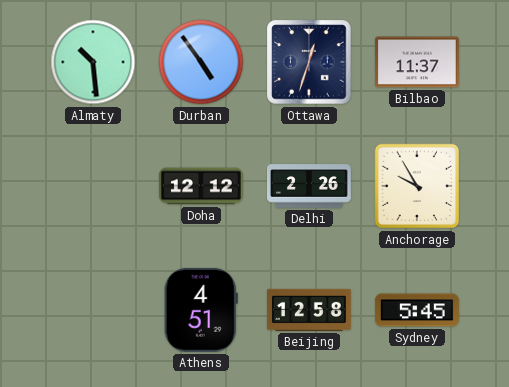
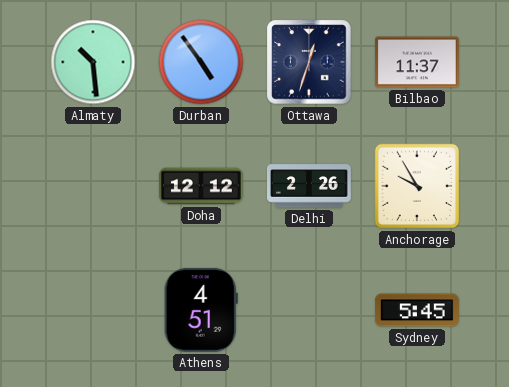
Beijing: 12:58 -> none
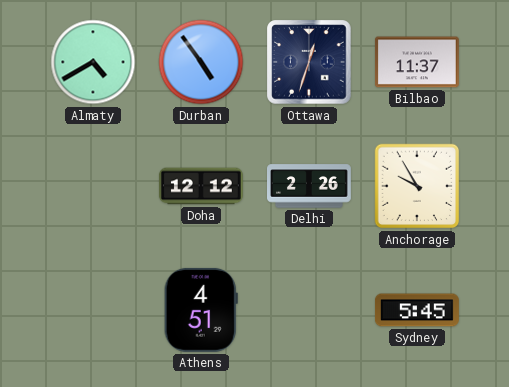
Almaty: 10:29 -> 4:40
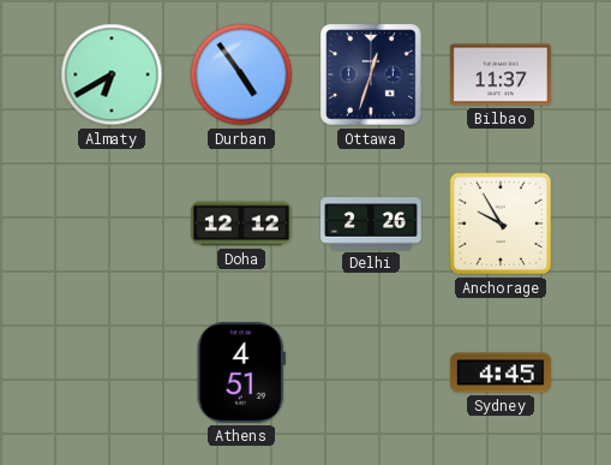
Almaty: 4:40 -> 6:40
Sydney: 5:45 -> 4:45
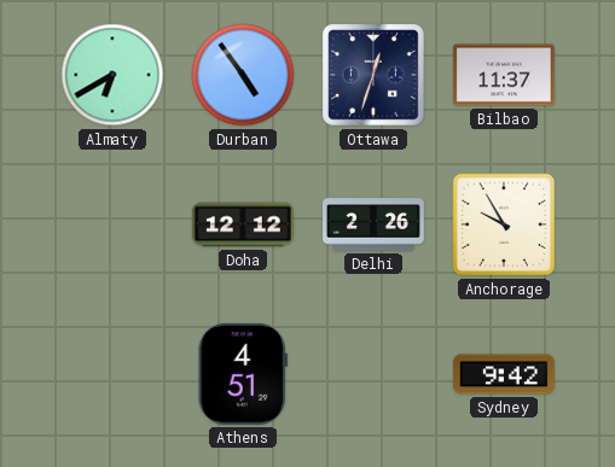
Sydney: 4:45 -> 9:42
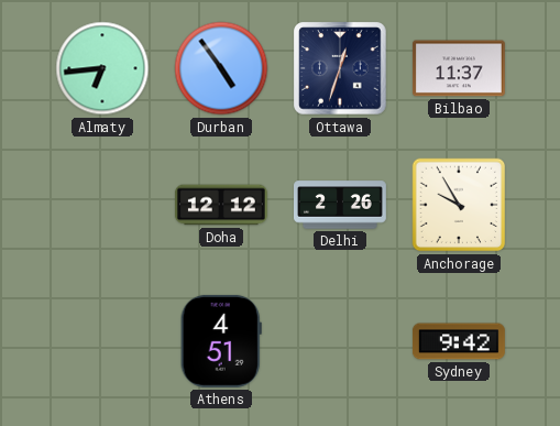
Almaty: 6:40 -> 6:44
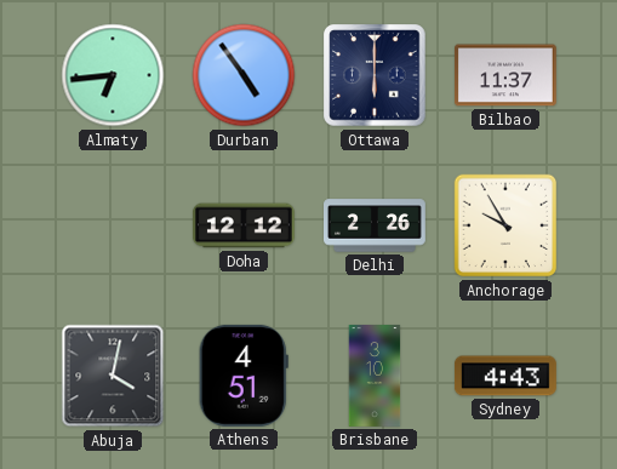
Ottawa: 12:33 -> 6:00
Abuja: none -> 4:02
Brisbane: none -> 3:10
Sydney: 9:42 -> 4:43
